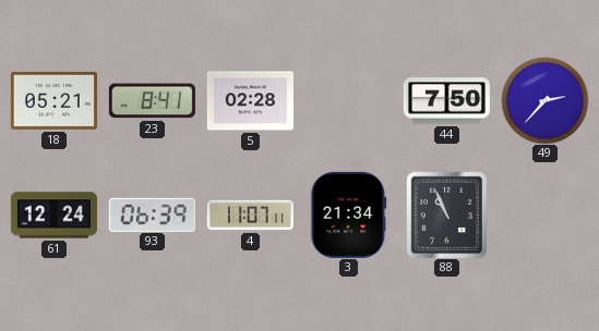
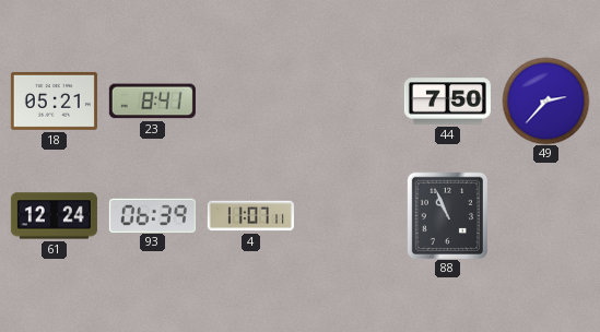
5: 02:28 -> none
3: 21:34 -> none
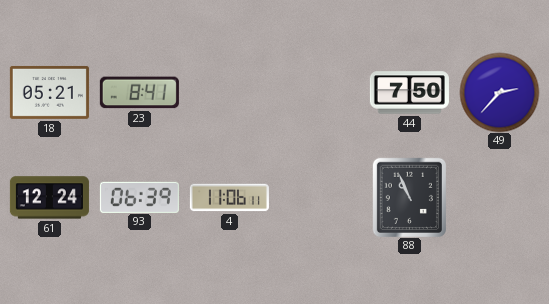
4: 11:07 -> 11:06
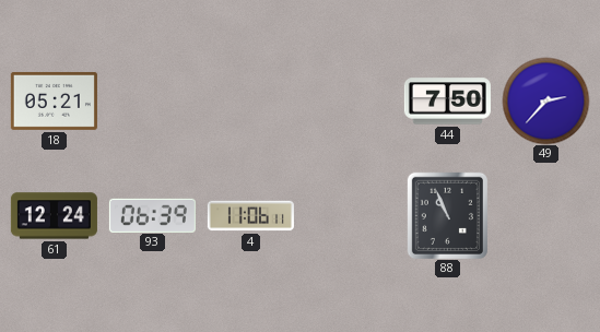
23: 8:41 -> none
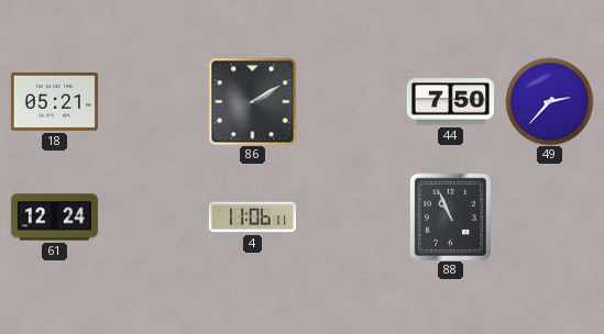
86: none -> 2:10
93: 06:39 -> none
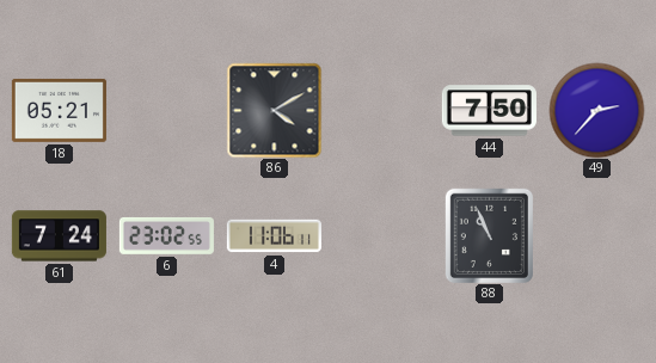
86: 2:10 -> 4:10
61: 12:24 -> 7:24
6: none -> 23:02
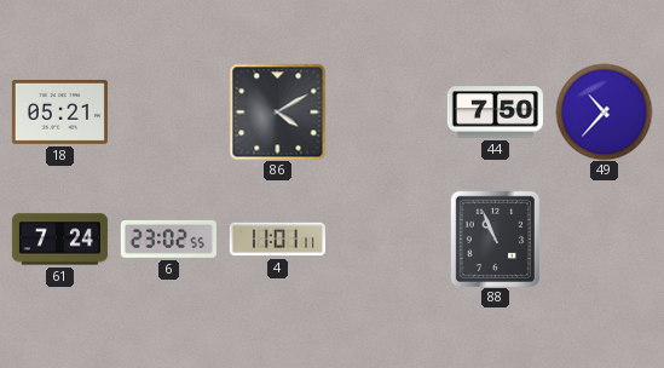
49: 2:37 -> 10:37
4: 11:06 -> 11:01
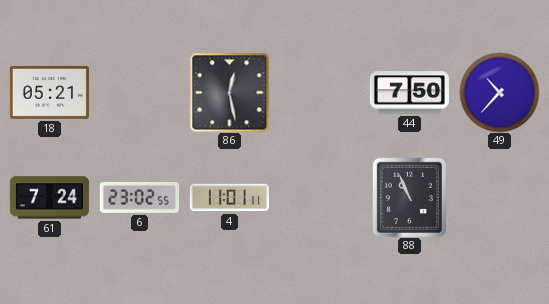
86: 4:10 -> 12:28
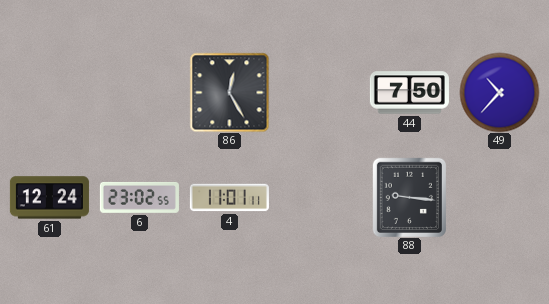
18: 05:21 -> none
86: 12:28 -> 12:25
61: 7:24 -> 12:24
88: 10:56 -> 9:16
